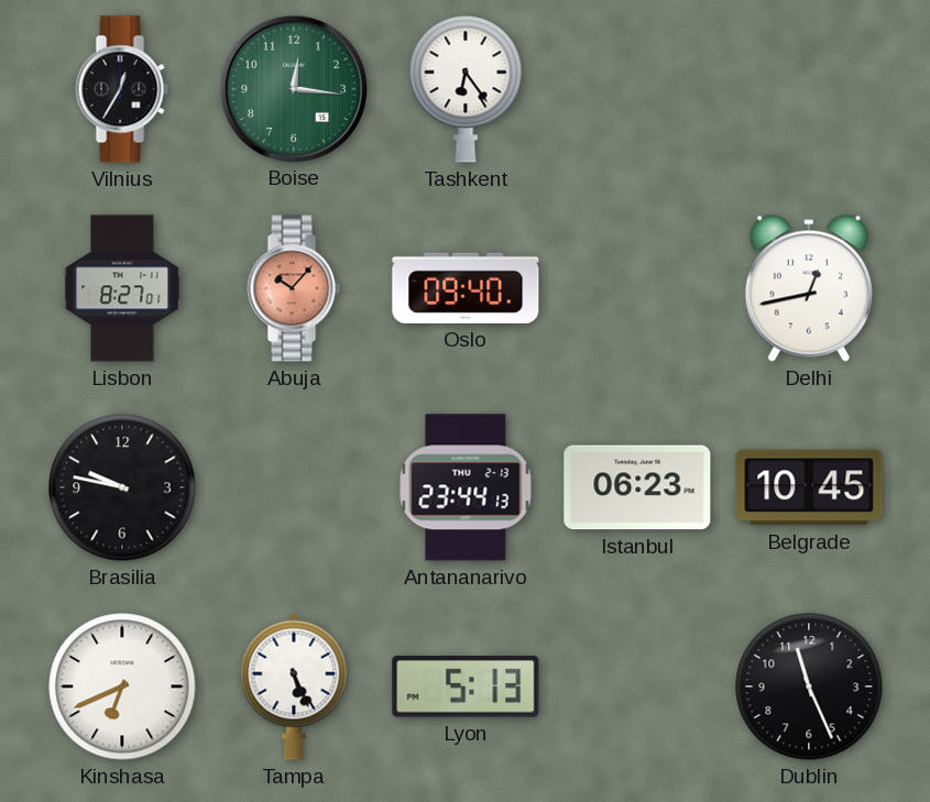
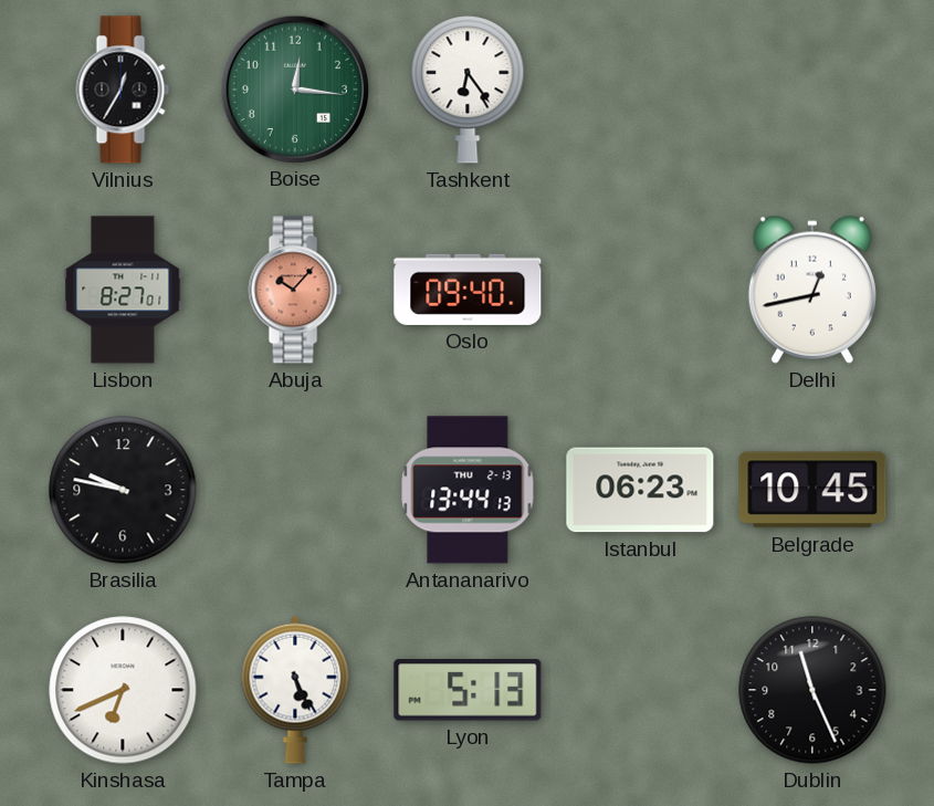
Antananarivo: 23:44 -> 13:44
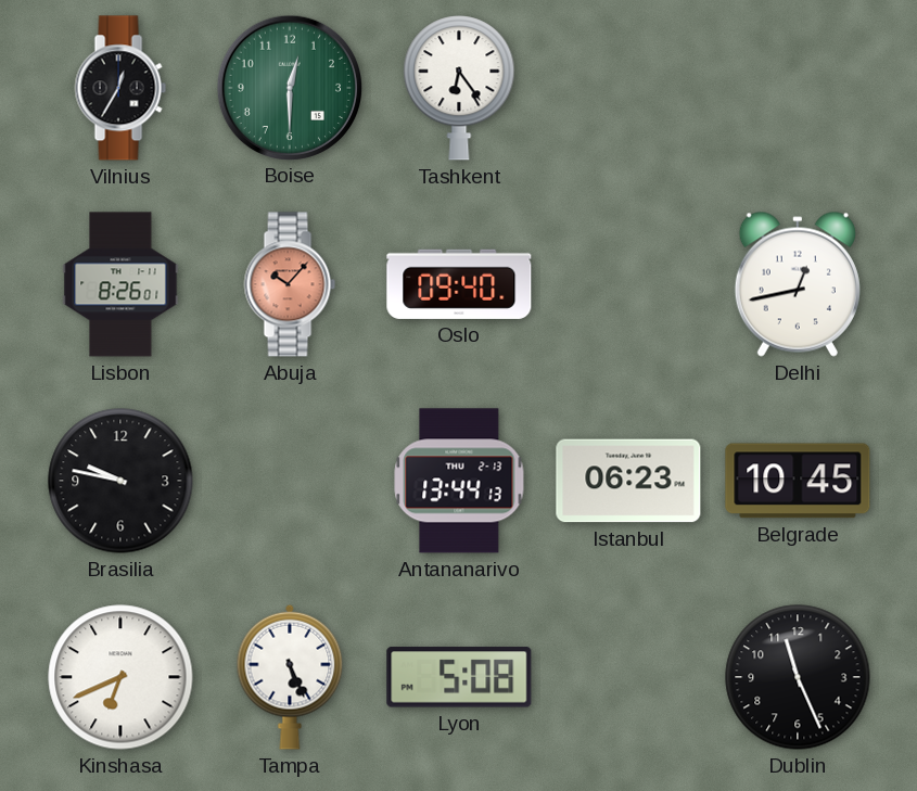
Boise: 12:16 -> 12:30
Lisbon: 8:27 -> 8:26
Lyon: 5:13 -> 5:08
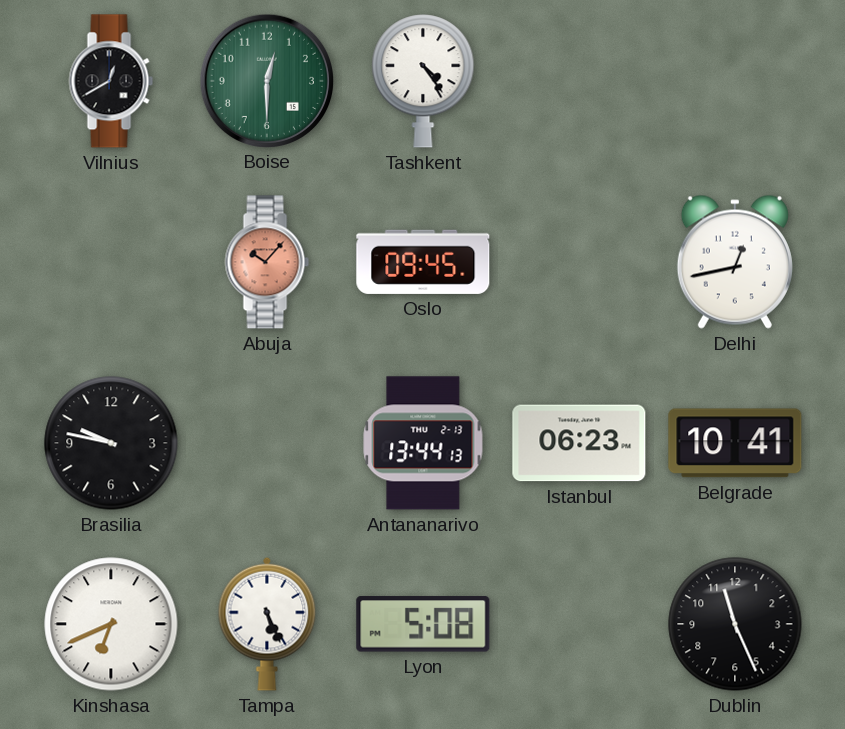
Vilnius: 12:35 -> 12:40
Tashkent: 6:24 -> 4:24
Lisbon: 8:26 -> none
Oslo: 09:40 -> 09:45
Belgrade: 10:45 -> 10:41
